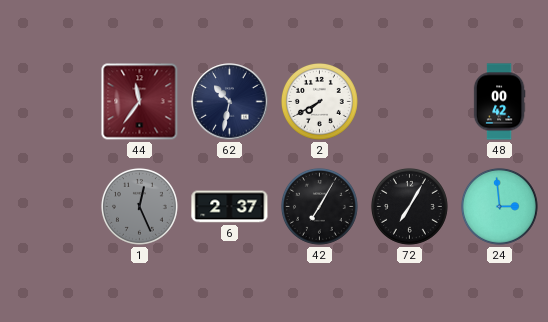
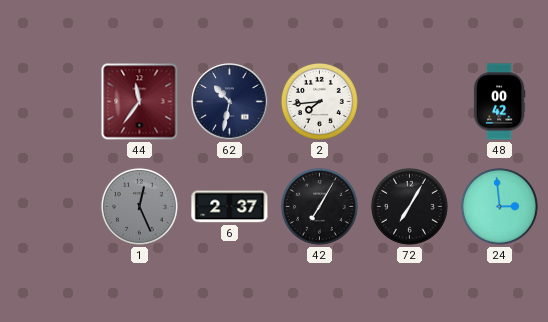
2: 7:40 -> 7:44
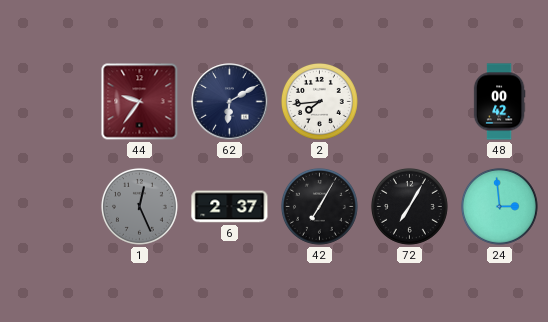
44: 11:36 -> 9:36
62: 10:32 -> 6:10
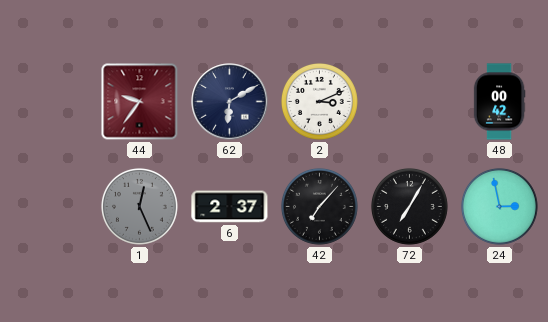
2: 7:44 -> 3:11
42: 7:05 -> 7:07
24: 2:59 -> 2:58
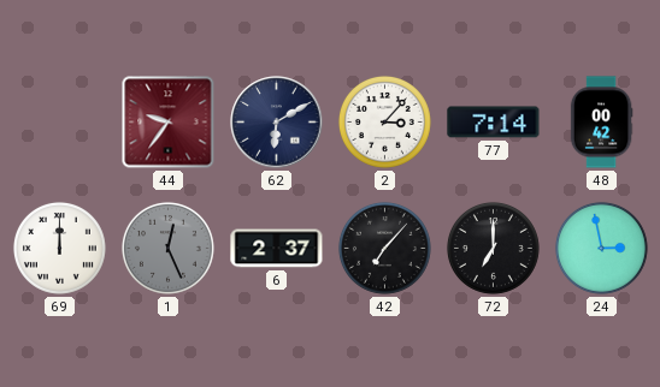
2: 3:11 -> 3:07
77: none -> 7:14
69: none -> 12:00
72: 7:05 -> 7:00
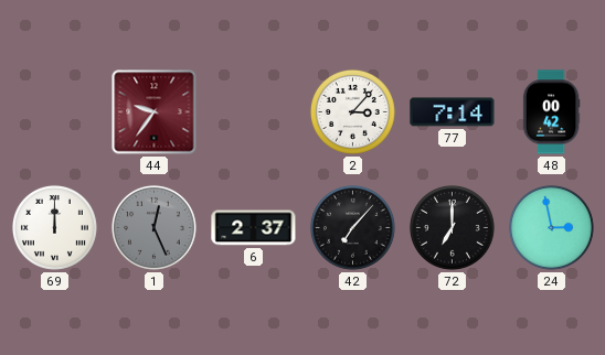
62: 6:10 -> none
